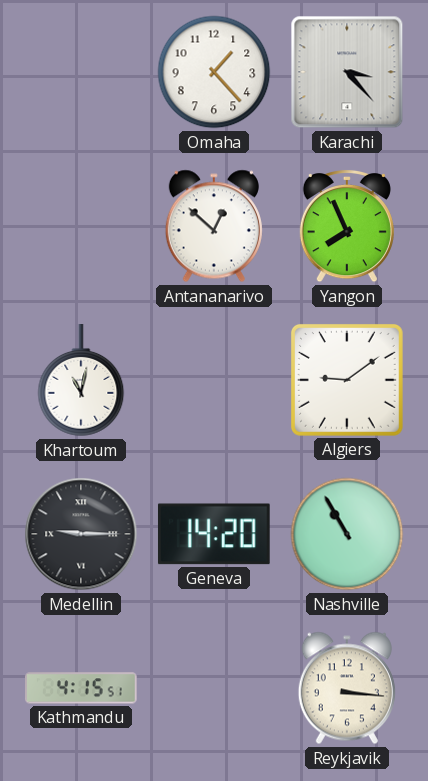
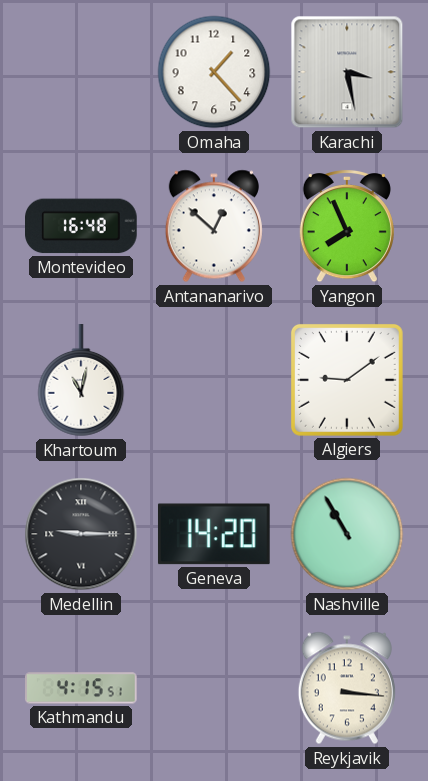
Karachi: 3:23 -> 3:28
Montevideo: none -> 16:48
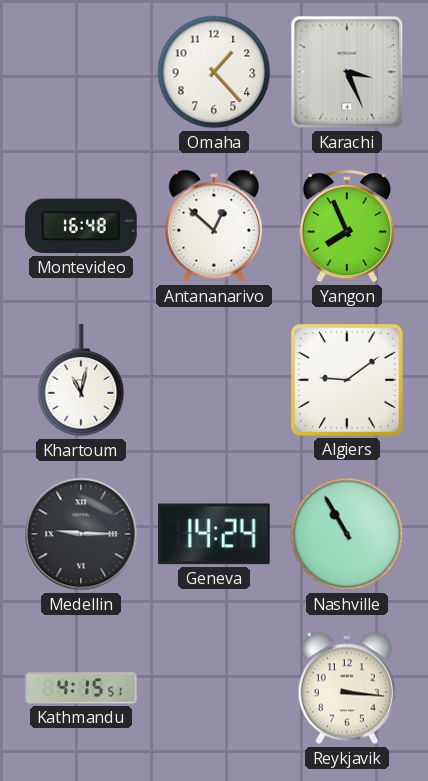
Karachi: 3:28 -> 3:26
Geneva: 14:20 -> 14:24
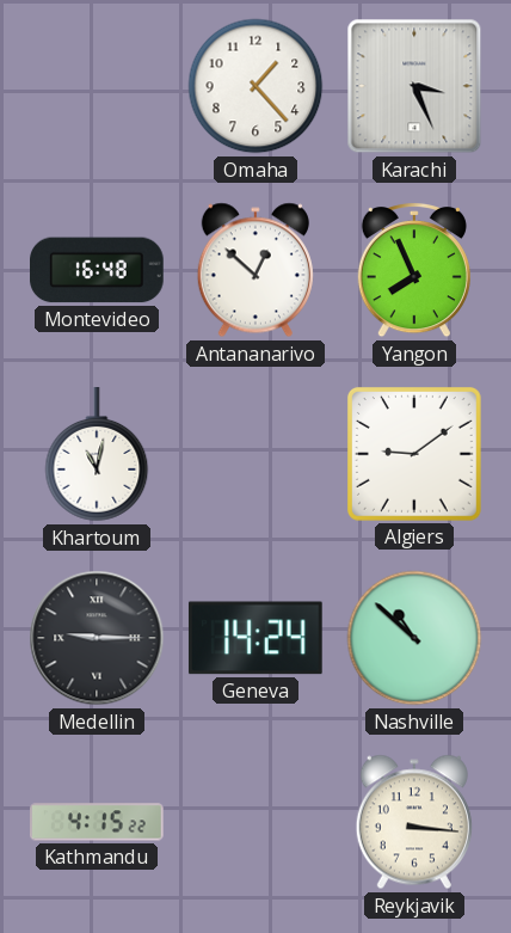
Nashville: 10:55 -> 10:52
Kathmandu: 4:15:51 -> 4:15:22
